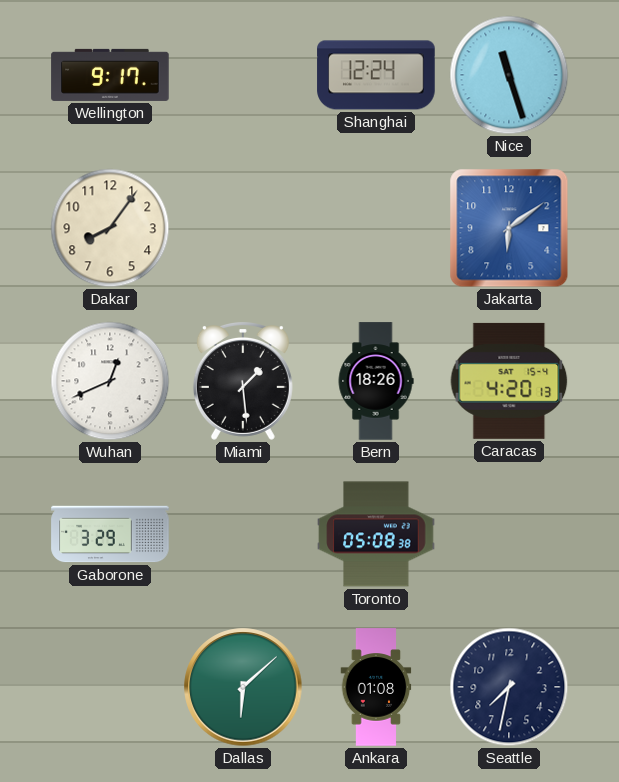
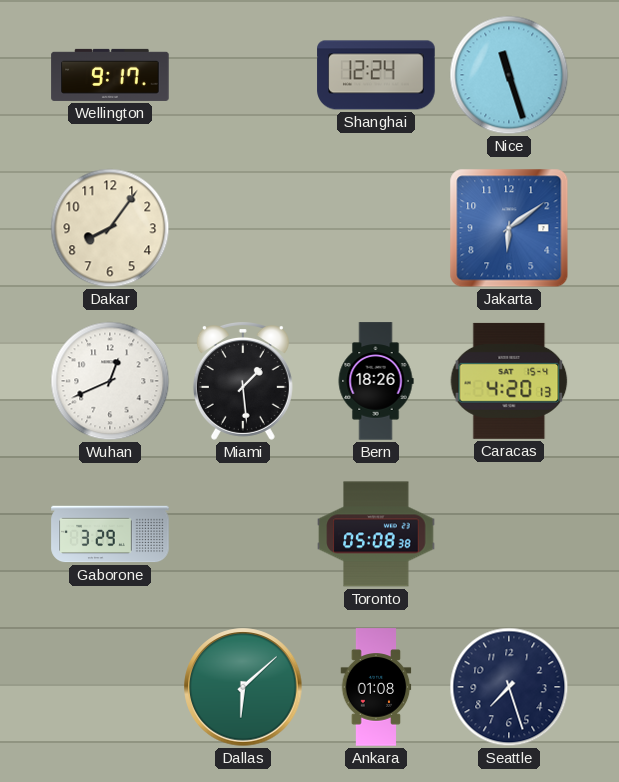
Seattle: 7:32 -> 7:27
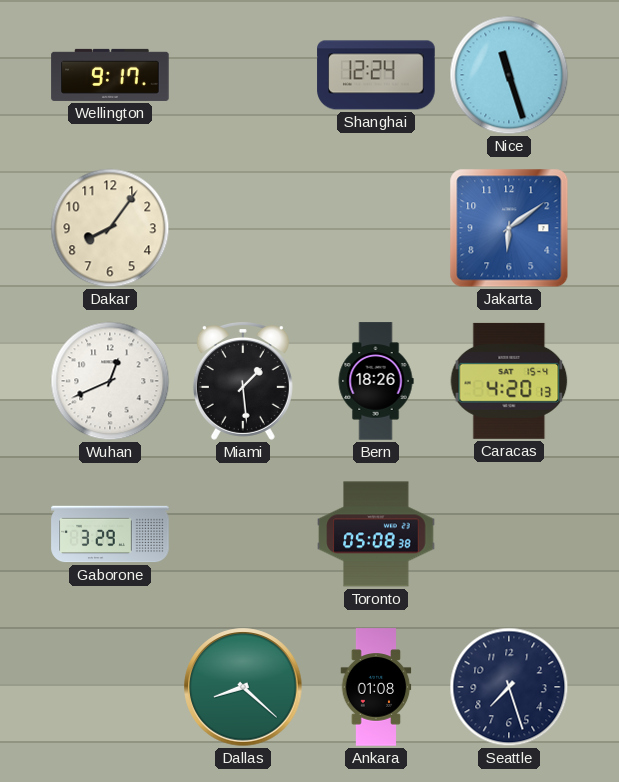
Dallas: 6:08 -> 8:22
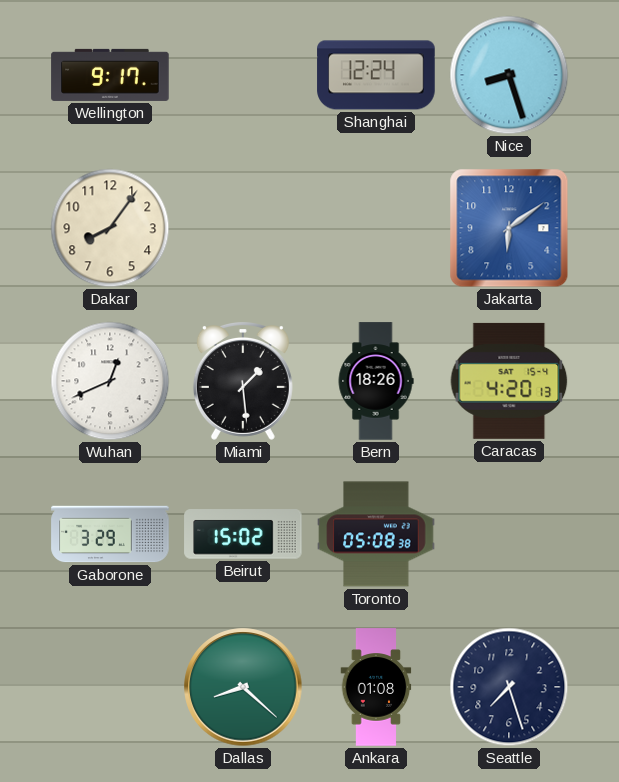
Nice: 11:27 -> 8:27
Beirut: none -> 15:02
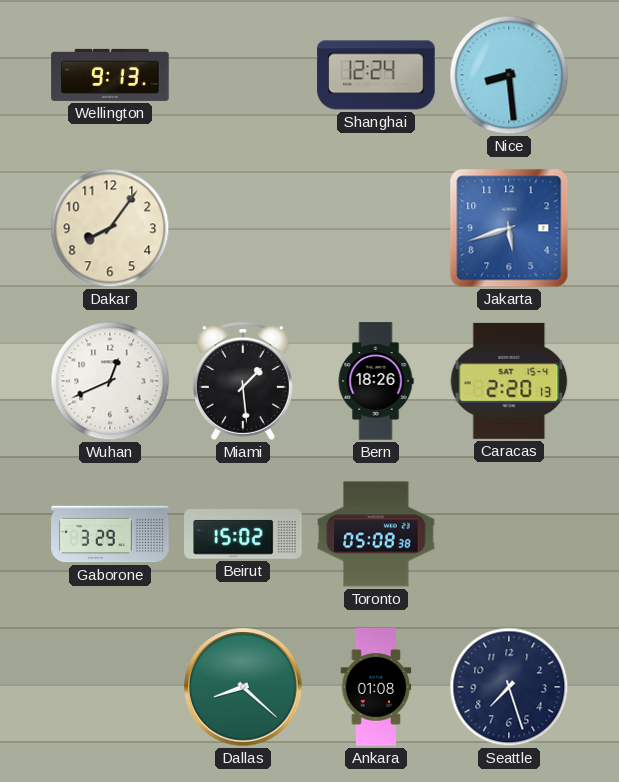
Wellington: 9:17 -> 9:13
Nice: 8:27 -> 8:29
Jakarta: 6:09 -> 5:42
Caracas: 4:20 -> 2:20
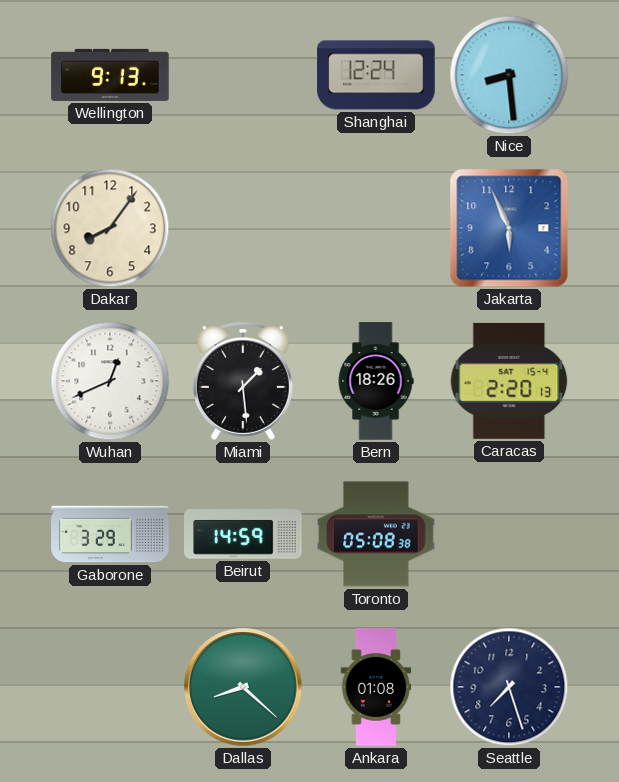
Jakarta: 5:42 -> 5:56
Beirut: 15:02 -> 14:59
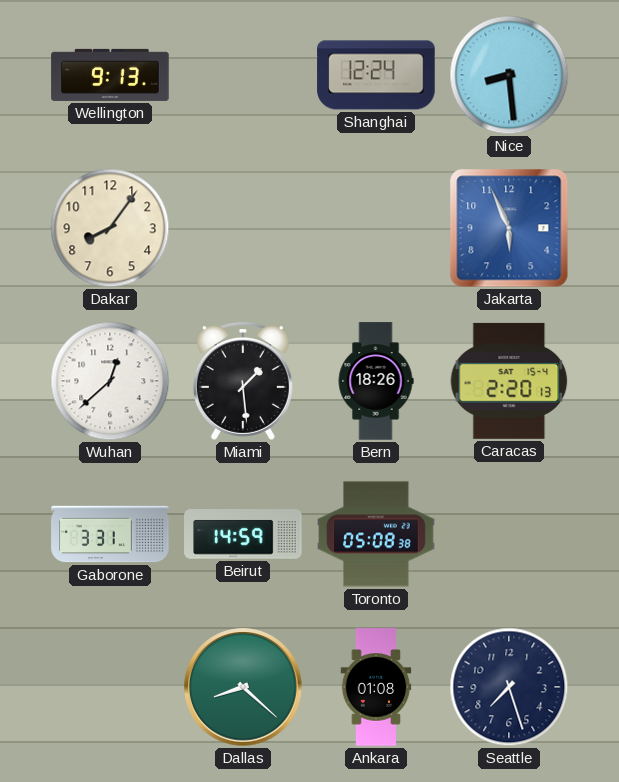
Wuhan: 12:41 -> 12:38
Gaborone: 3:29 -> 3:31
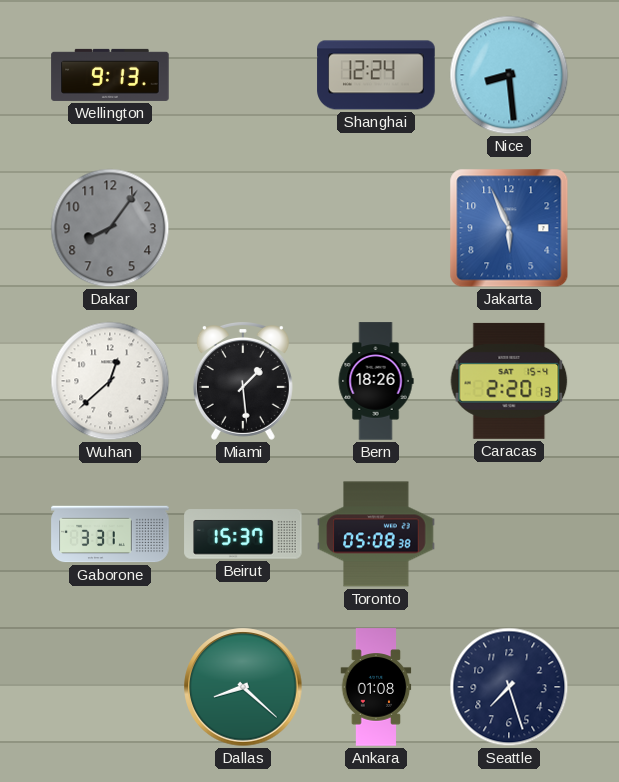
Dakar dial: cream -> grey
Beirut: 14:59 -> 15:37
